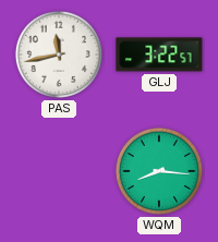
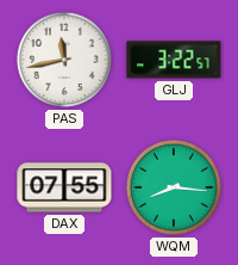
DAX: none -> 07:55
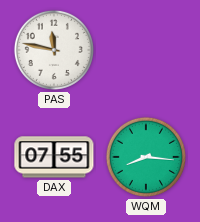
PAS: 11:43 -> 11:47
GLJ: 3:22 -> none
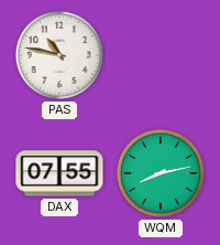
PAS: 11:47 -> 10:47
WQM: 8:16 -> 8:13
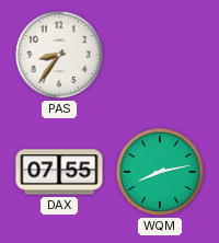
PAS: 10:47 -> 8:36
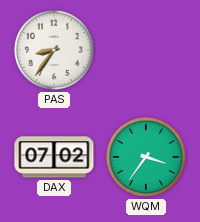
DAX: 07:55 -> 07:02
WQM: 8:13 -> 3:36
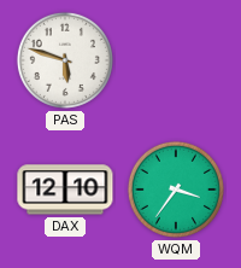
PAS: 8:36 -> 5:48
DAX: 07:02 -> 12:10
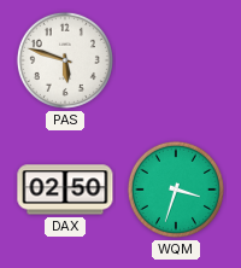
DAX: 12:10 -> 02:50
WQM: 3:36 -> 3:33
